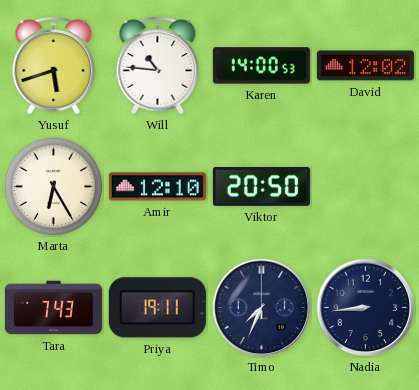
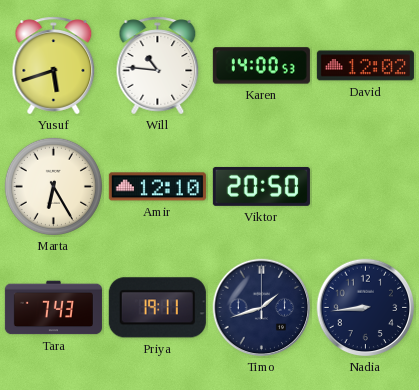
Timo: 7:34 -> 1:42
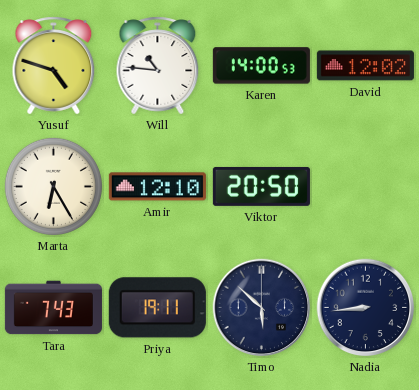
Yusuf: 5:42 -> 4:48
Timo: 1:42 -> 5:52
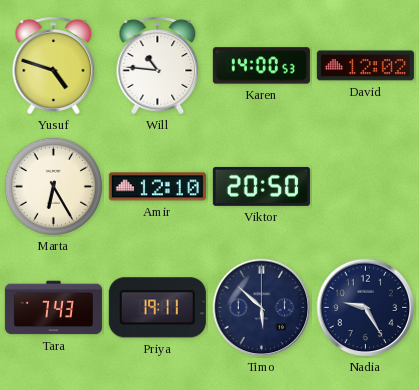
Nadia: 8:44 -> 9:25
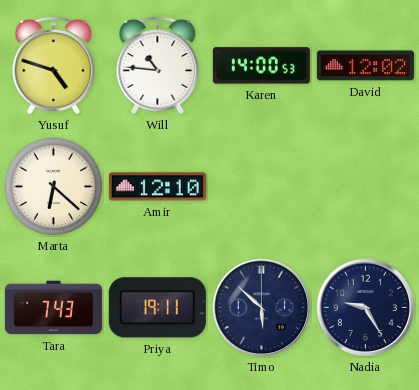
Marta: 6:25 -> 6:22
Viktor: 20:50 -> none
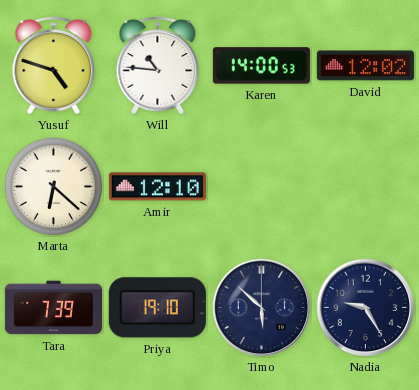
Tara: 7:43 -> 7:39
Priya: 19:11 -> 19:10
